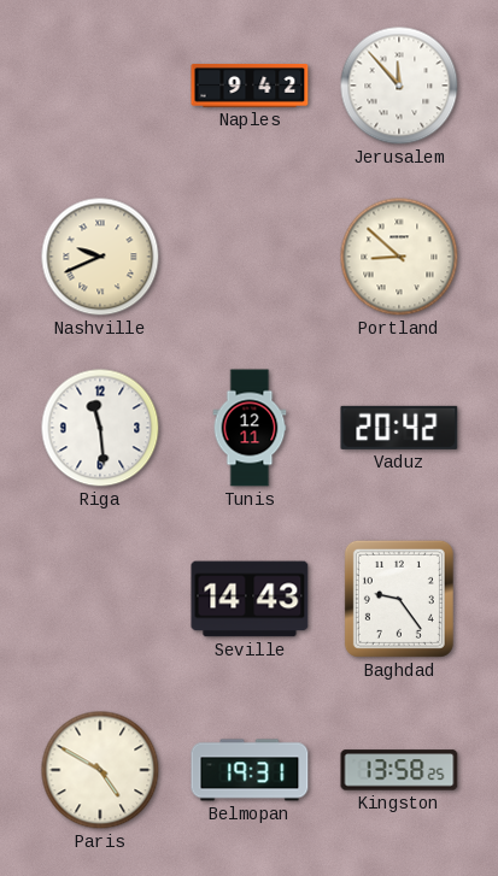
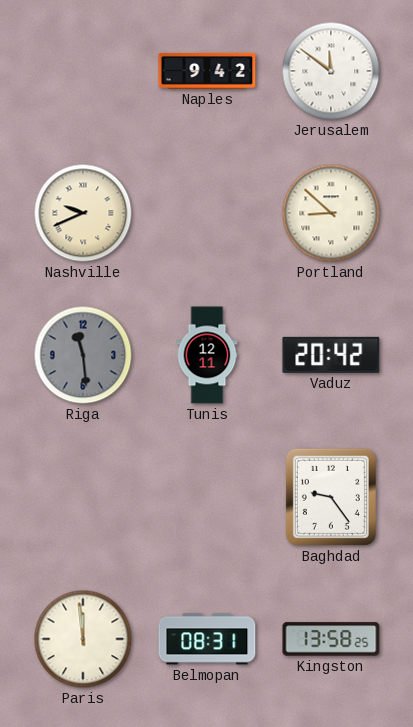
Jerusalem: 11:53 -> 11:51
Riga dial: white -> grey
Seville: 14:43 -> none
Paris: 4:50 -> 11:59
Belmopan: 19:31 -> 08:31
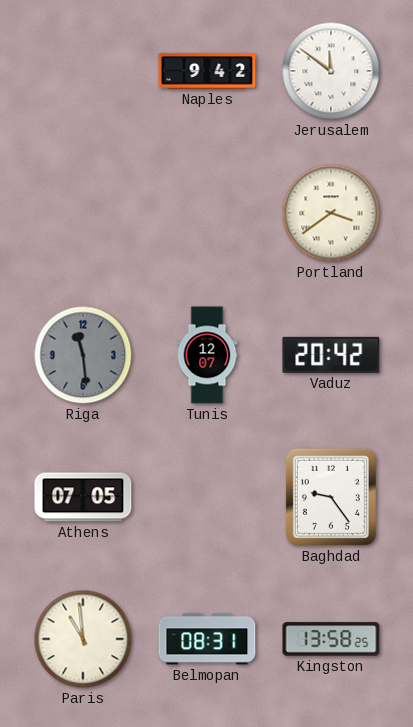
Nashville: 9:41 -> none
Portland: 8:52 -> 3:39
Tunis: 12:11 -> 12:07
Athens: none -> 07:05
Paris: 11:59 -> 10:59
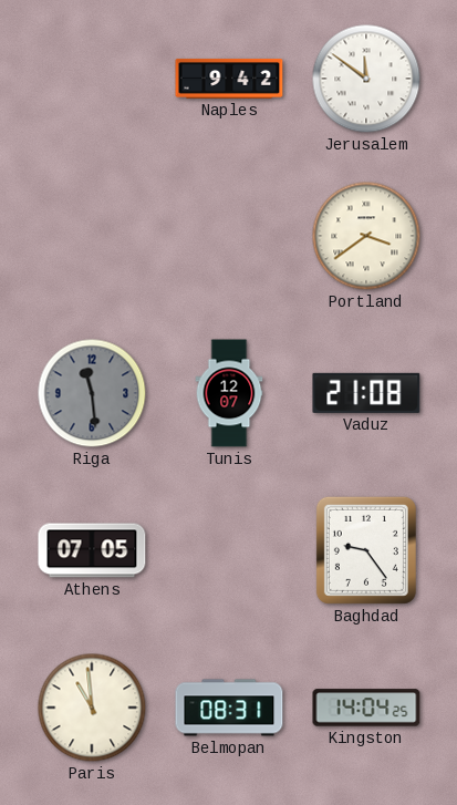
Vaduz: 20:42 -> 21:08
Kingston: 13:58 -> 14:04
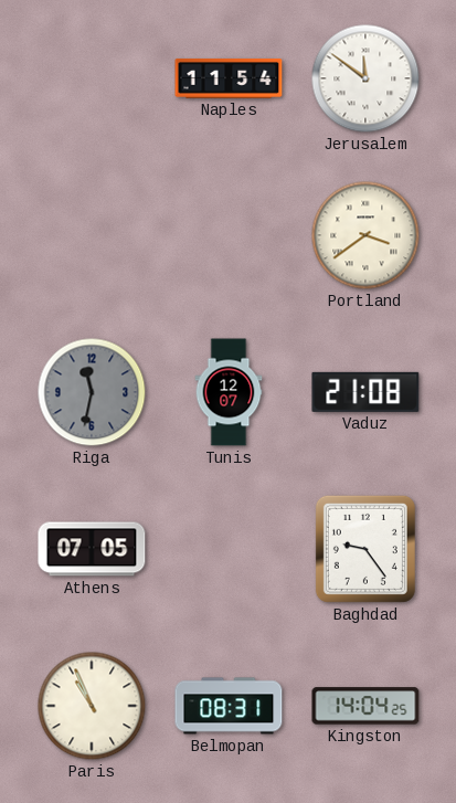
Naples: 9:42 -> 11:54
Riga: 11:29 -> 11:32
Paris: 10:59 -> 10:56
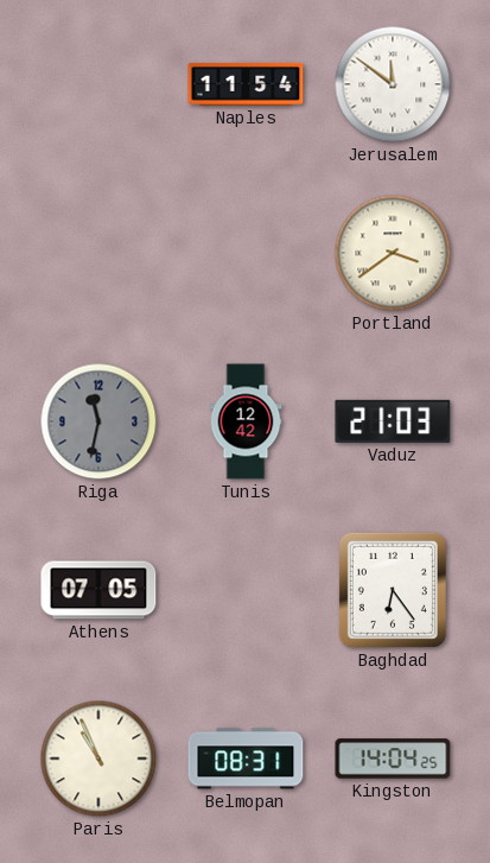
Tunis: 12:07 -> 12:42
Vaduz: 21:08 -> 21:03
Baghdad: 9:24 -> 6:24
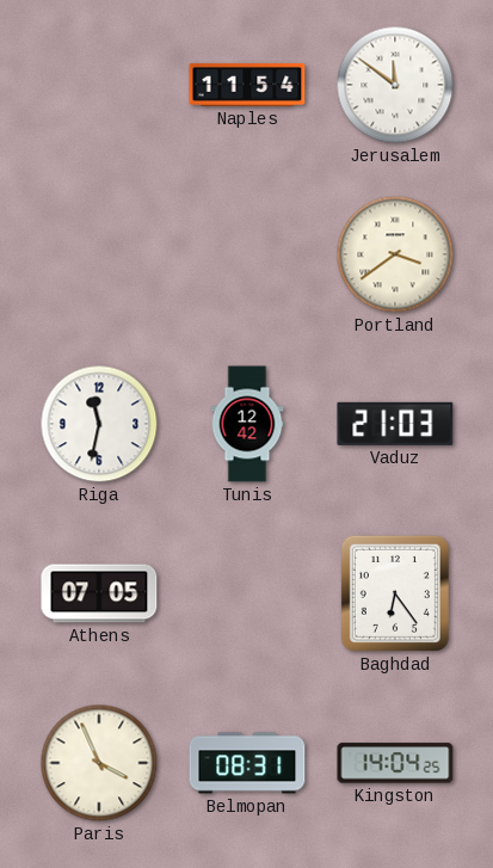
Riga dial: grey -> white
Paris: 10:56 -> 3:56
